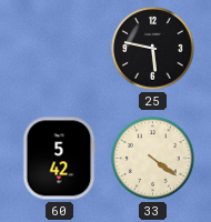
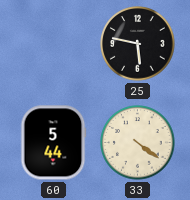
60: 5:42 -> 5:44
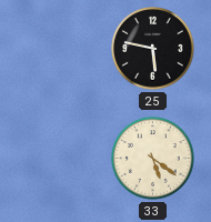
60: 5:44 -> none
33: 4:21 -> 5:21
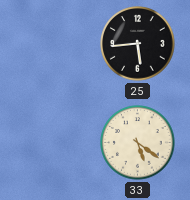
25: 5:47 -> 5:44
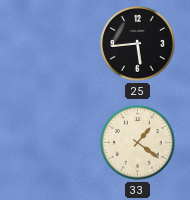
33: 5:21 -> 1:21
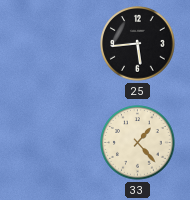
33: 1:21 -> 1:23
